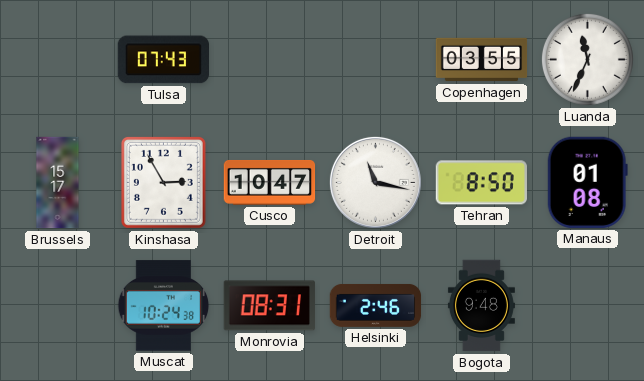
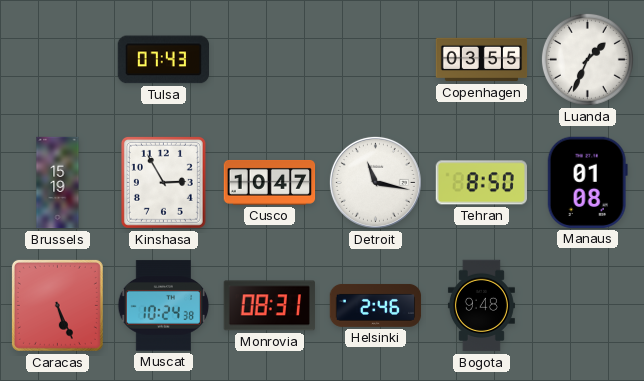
Luanda: 11:34 -> 1:34
Brussels: 15:17 -> 15:19
Caracas: none -> 5:26
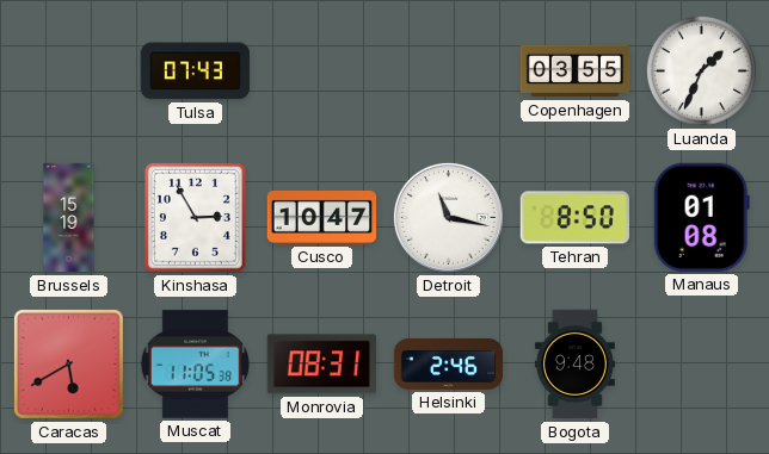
Caracas: 5:26 -> 5:40
Muscat: 10:24 -> 11:05
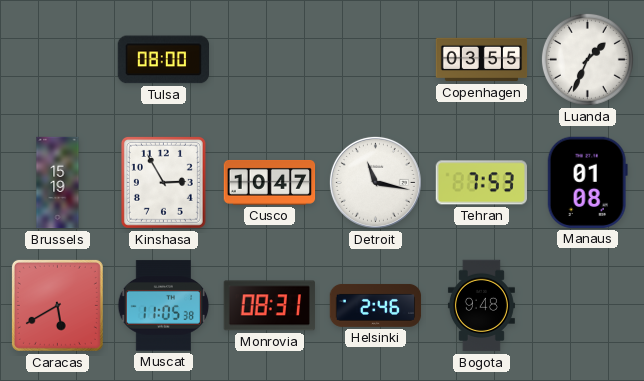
Tulsa: 07:43 -> 08:00
Tehran: 8:50 -> 7:53
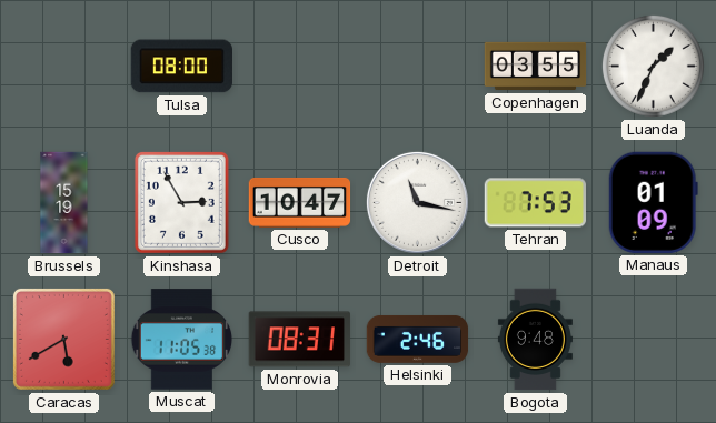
Manaus: 01:08 -> 01:09
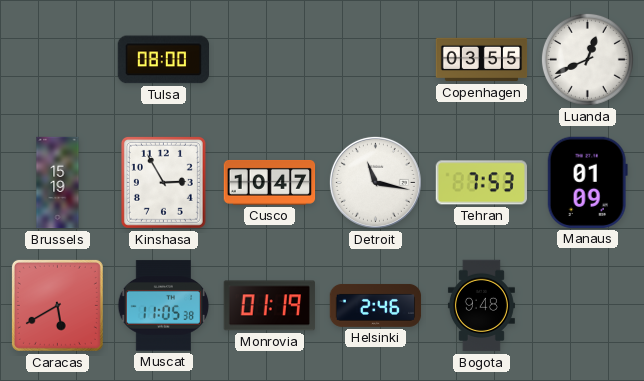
Luanda: 1:34 -> 12:41
Monrovia: 08:31 -> 01:19
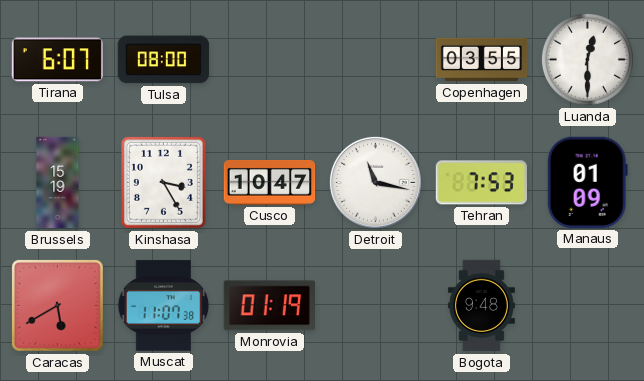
Tirana: none -> 6:07
Luanda: 12:41 -> 12:30
Kinshasa: 2:55 -> 3:25
Muscat: 11:05 -> 11:07
Helsinki: 2:46 -> none
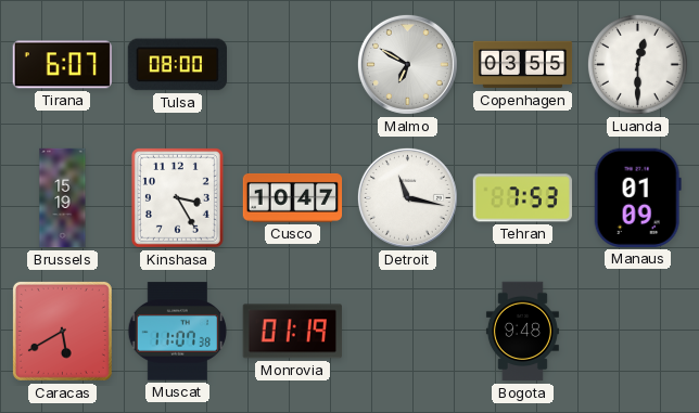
Malmo: none -> 6:50
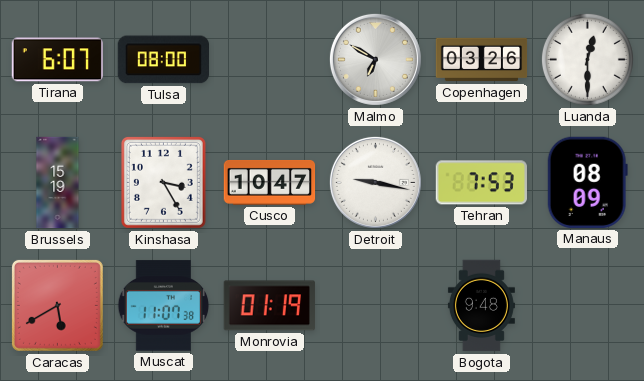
Copenhagen: 03:55 -> 03:26
Detroit: 11:17 -> 9:17
Manaus: 01:09 -> 08:09
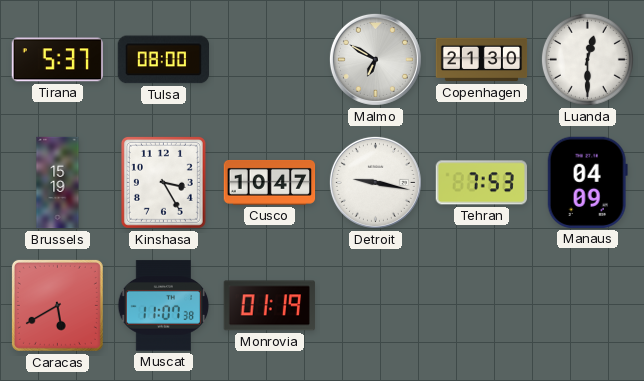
Tirana: 6:07 -> 5:37
Copenhagen: 03:26 -> 21:30
Manaus: 08:09 -> 04:09
Bogota: 9:48 -> none
